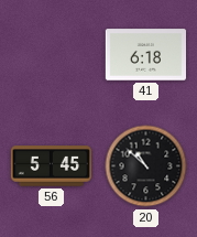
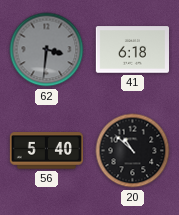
62: none -> 3:31
56: 5:45 -> 5:40
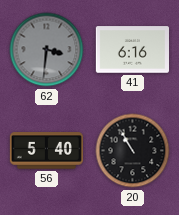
41: 6:18 -> 6:16
20: 10:52 -> 10:55
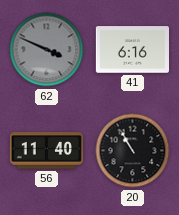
62: 3:31 -> 3:49
56: 5:40 -> 11:40
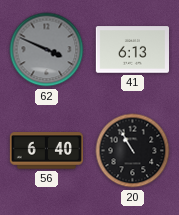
41: 6:16 -> 6:13
56: 11:40 -> 6:40
